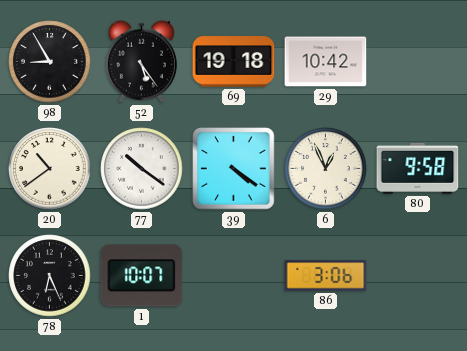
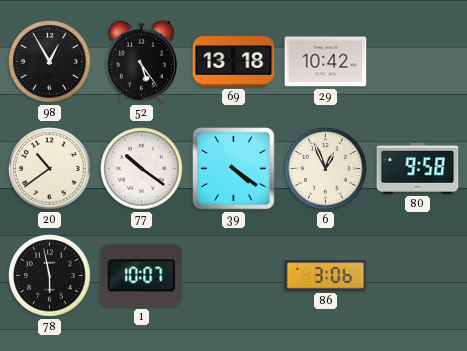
98: 8:55 -> 12:55
69: 19:18 -> 13:18
78: 6:26 -> 5:58
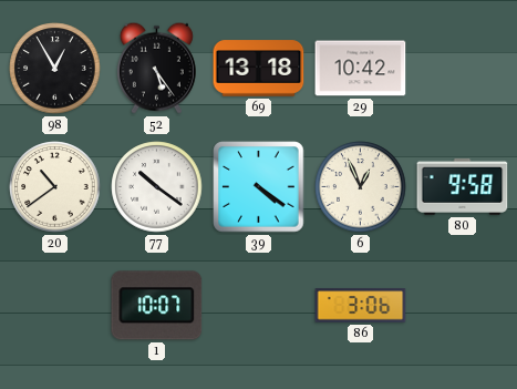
78: 5:58 -> none
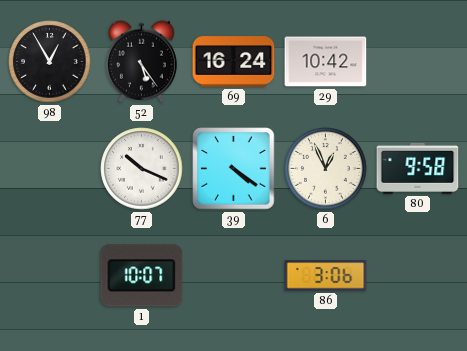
69: 13:18 -> 16:24
20: 10:39 -> none
77: 10:21 -> 10:19
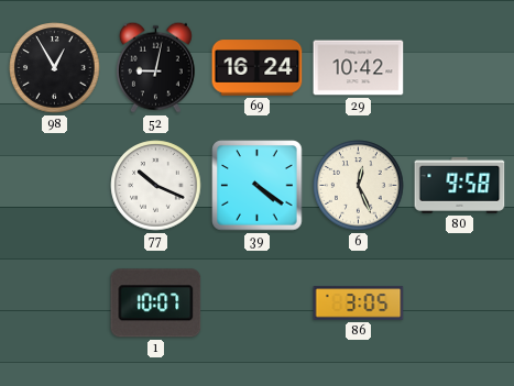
52: 5:24 -> 9:02
6: 12:56 -> 12:26
86: 3:06 -> 3:05
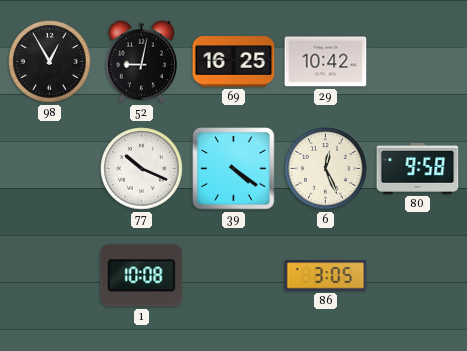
69: 16:24 -> 16:25
1: 10:07 -> 10:08
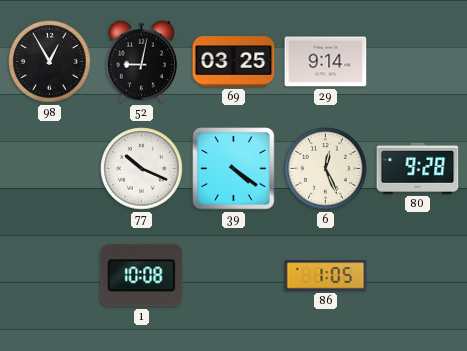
69: 16:25 -> 03:25
29: 10:42 -> 9:14
80: 9:58 -> 9:28
86: 3:05 -> 1:05
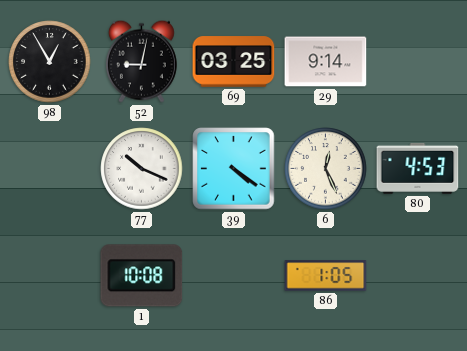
80: 9:28 -> 4:53
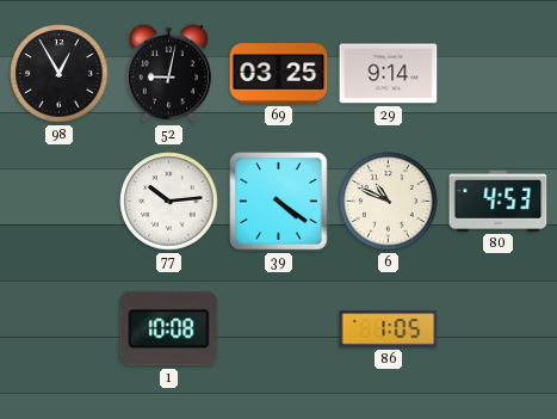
77: 10:19 -> 10:14
6: 12:26 -> 10:49
